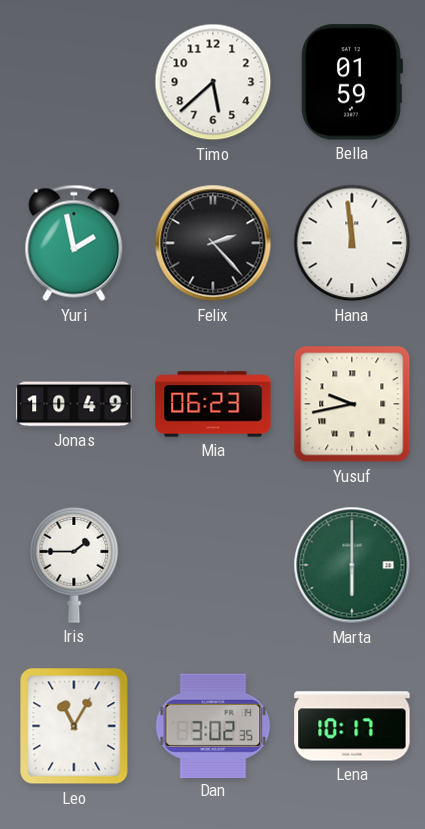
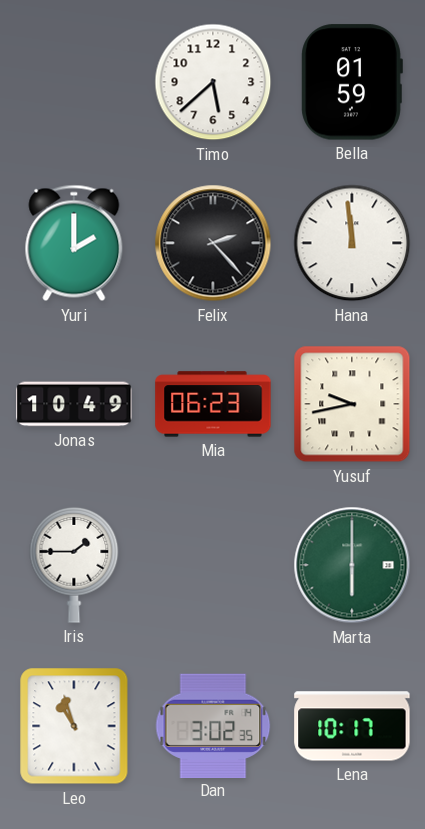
Yuri: 1:58 -> 2:00
Leo: 11:05 -> 10:57
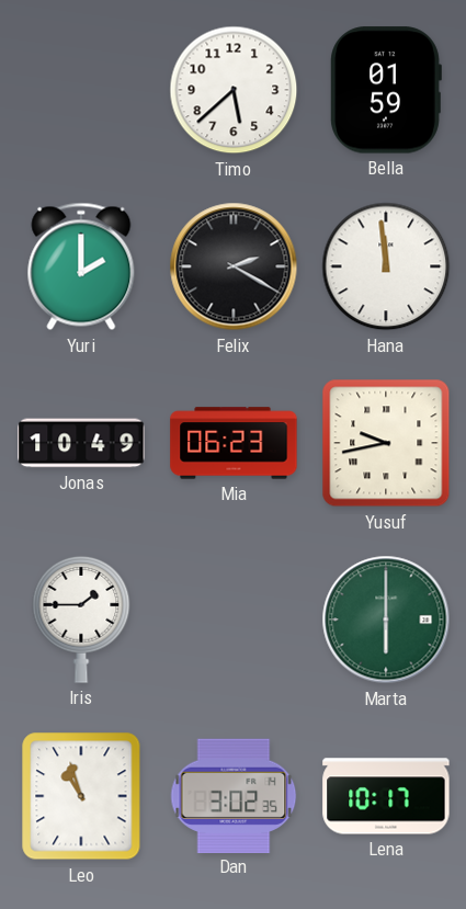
Felix: 2:23 -> 2:20
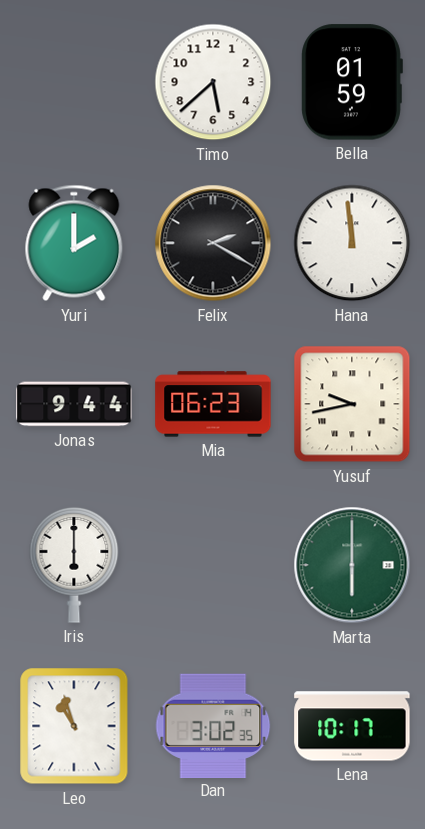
Jonas: 10:49 -> 9:44
Iris: 1:45 -> 6:00
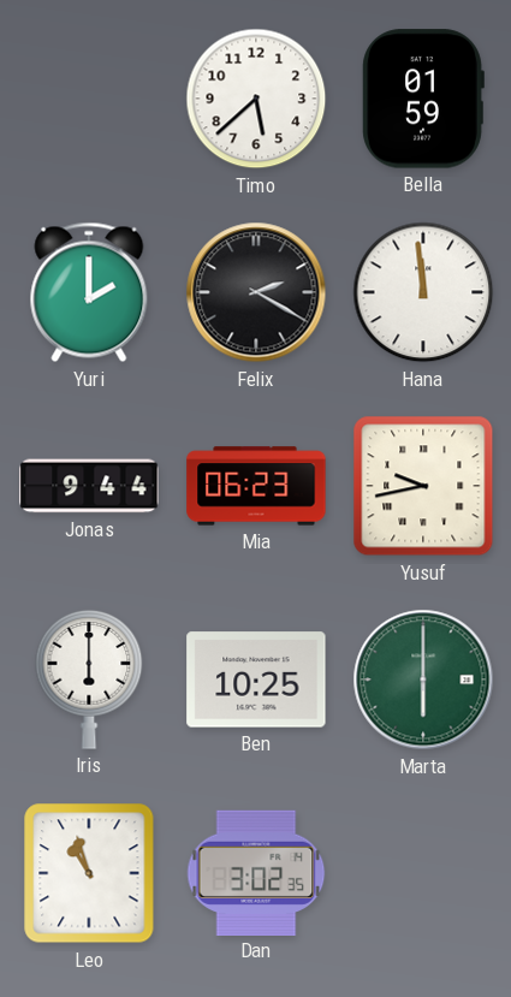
Ben: none -> 10:25
Lena: 10:17 -> none
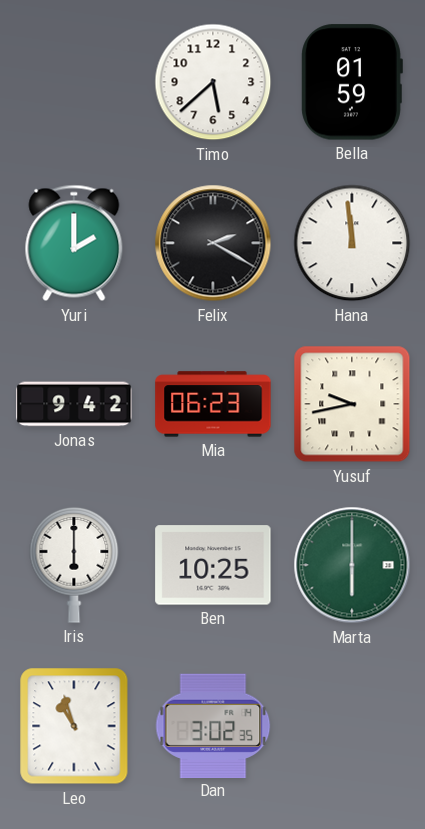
Jonas: 9:44 -> 9:42
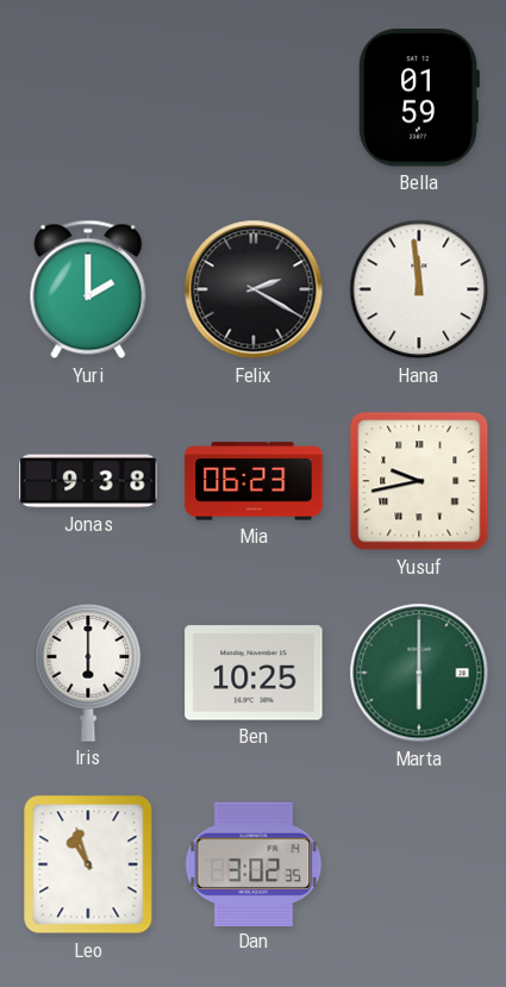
Timo: 5:38 -> none
Jonas: 9:42 -> 9:38
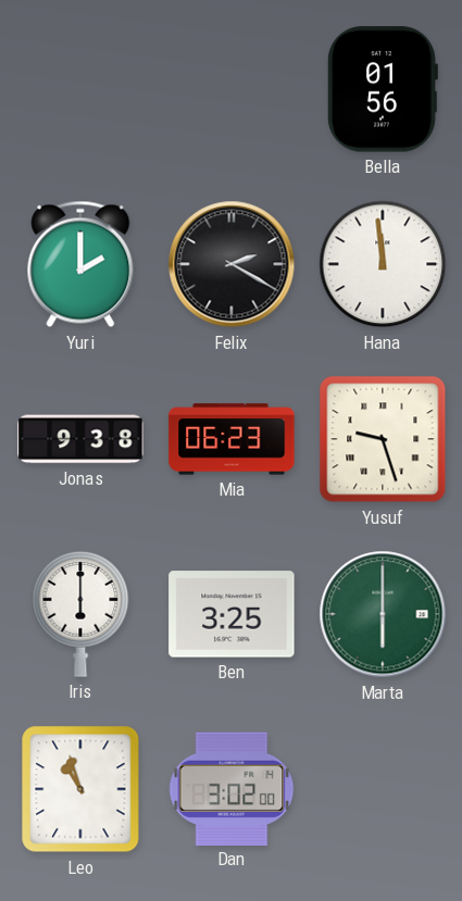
Bella: 01:59 -> 01:56
Yusuf: 9:43 -> 9:27
Ben: 10:25 -> 3:25
Dan: 3:02:35 -> 3:02:00
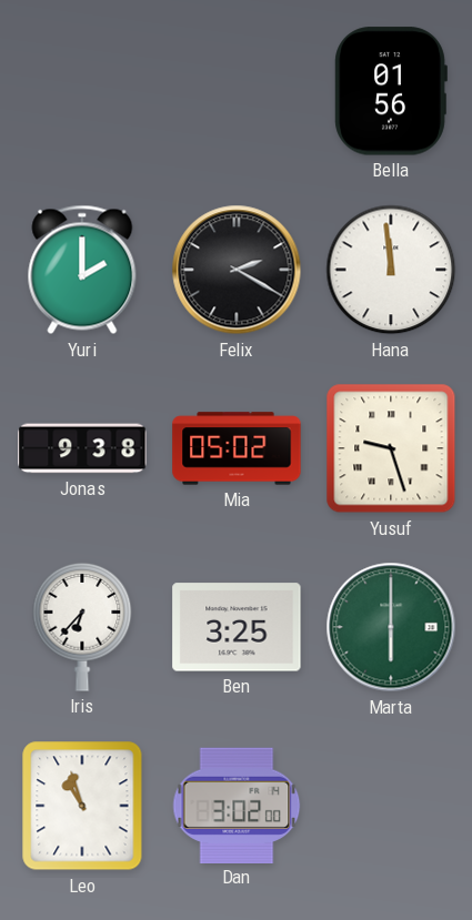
Mia: 06:23 -> 05:02
Iris: 6:00 -> 6:37
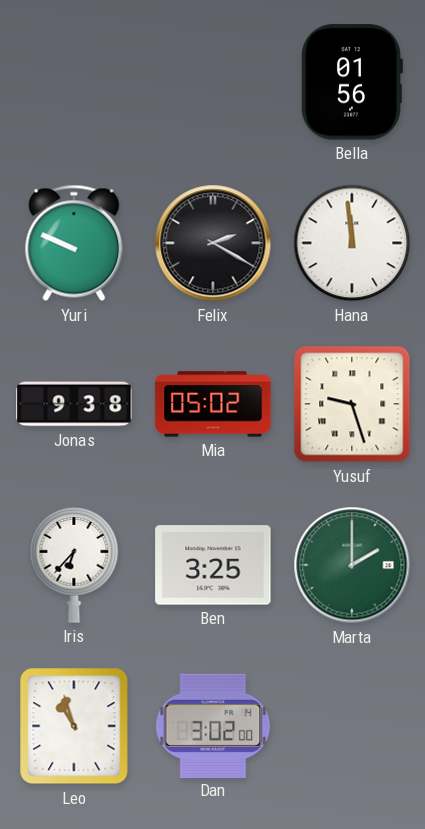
Yuri: 2:00 -> 9:49
Marta: 6:00 -> 2:00
